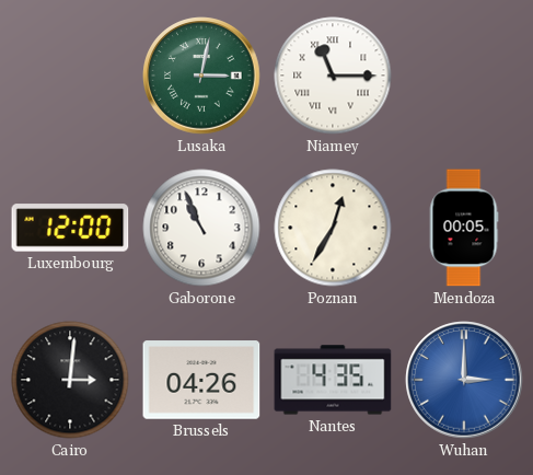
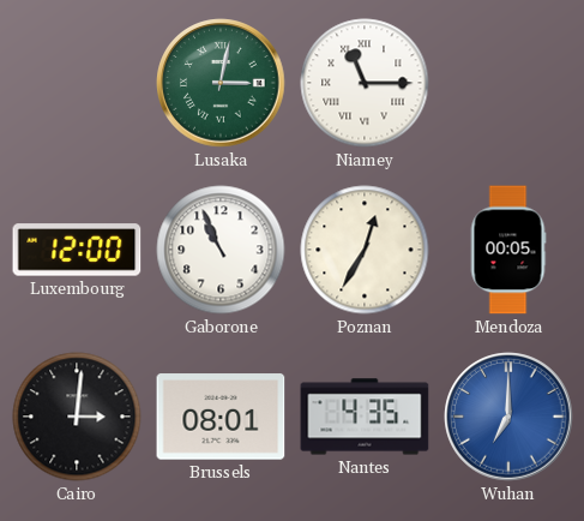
Brussels: 04:26 -> 08:01
Wuhan: 3:00 -> 7:00
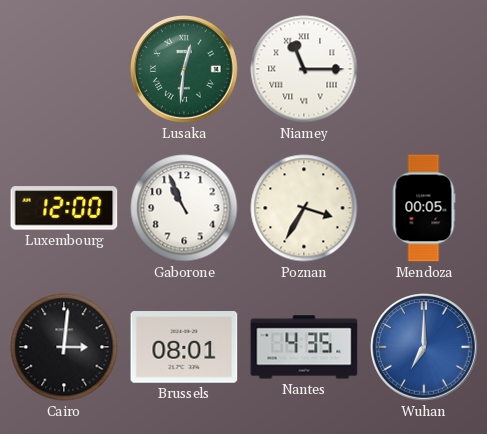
Lusaka: 3:02 -> 12:31
Poznan: 12:35 -> 3:35
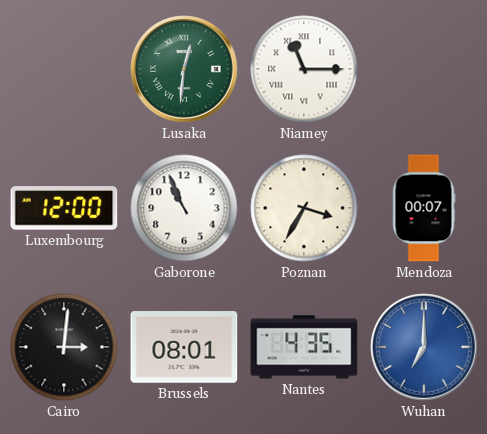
Mendoza: 00:05 -> 00:07
